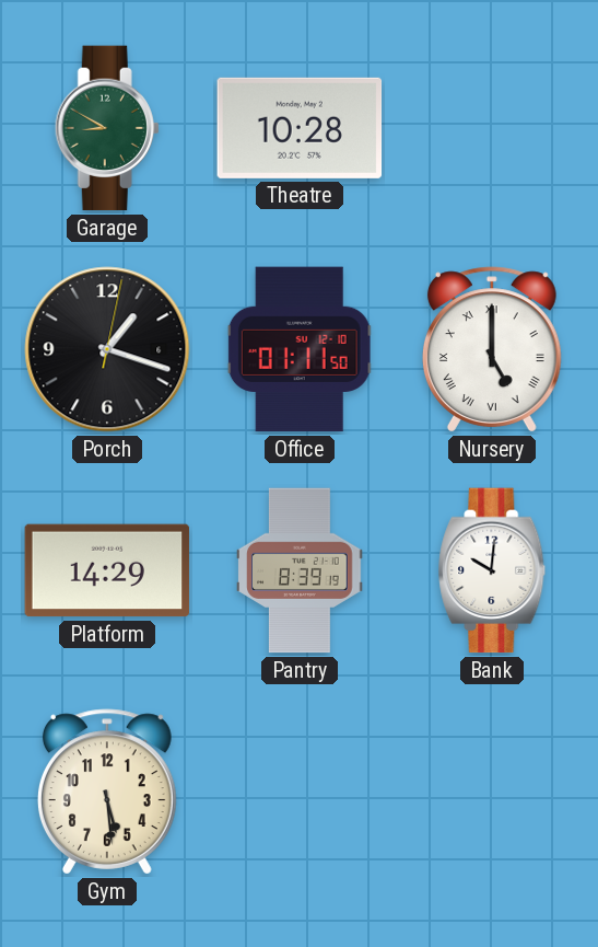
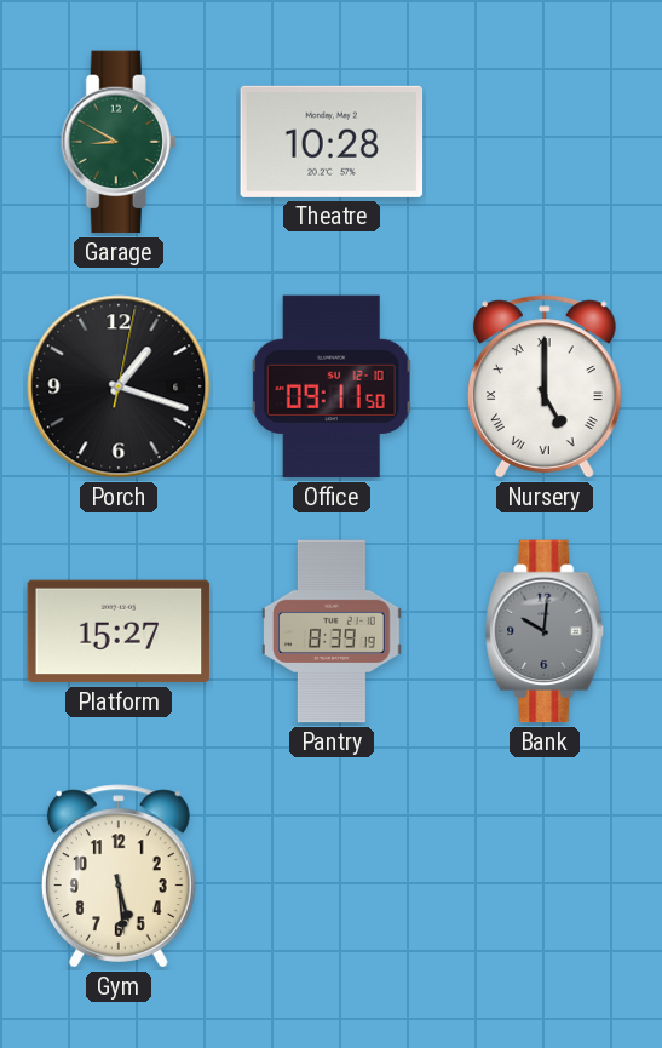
Office: 01:11 -> 09:11
Platform: 14:29 -> 15:27
Bank dial: white -> grey
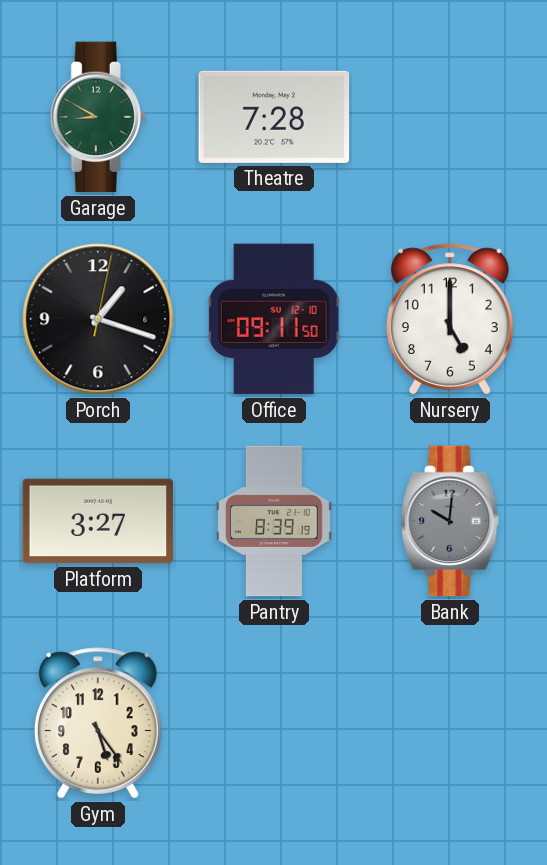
Theatre: 10:28 -> 7:28
Nursery numerals: Roman -> Arabic
Platform: 15:27 -> 3:27
Gym: 5:29 -> 5:24
